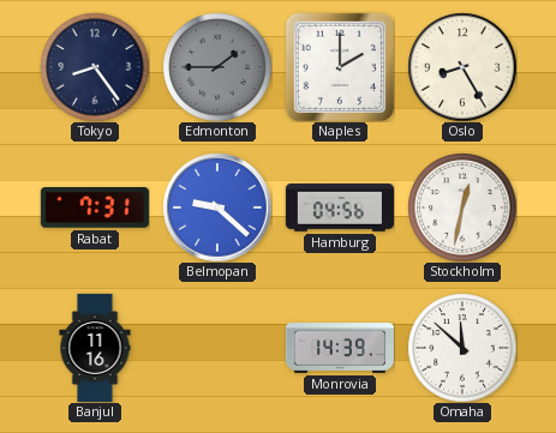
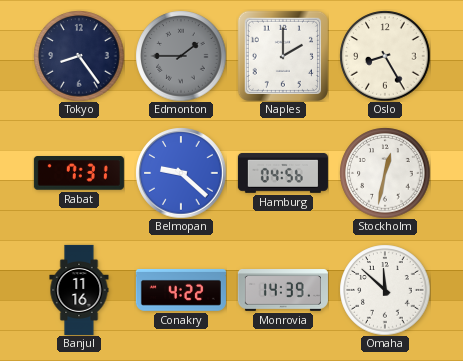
Conakry: none -> 4:22
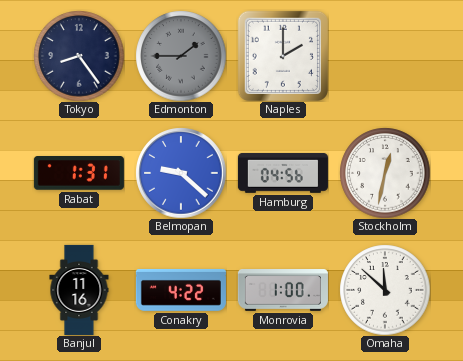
Oslo: 8:25 -> none
Rabat: 7:31 -> 1:31
Monrovia: 14:39 -> 1:00
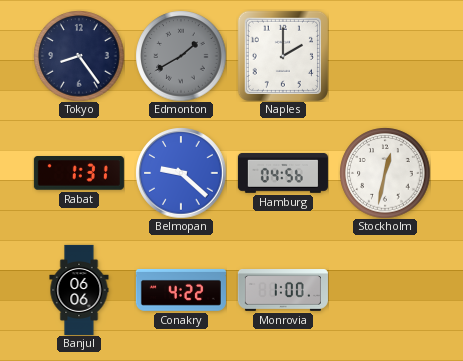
Edmonton: 1:45 -> 1:40
Banjul: 11:16 -> 06:06
Omaha: 11:52 -> none
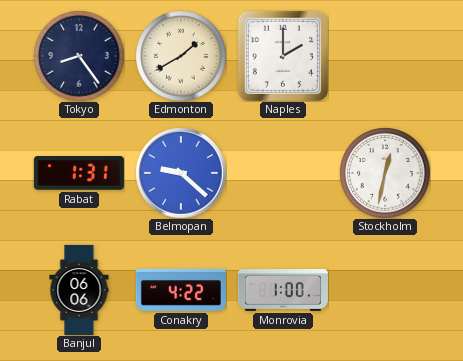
Edmonton dial: grey -> cream
Hamburg: 04:56 -> none
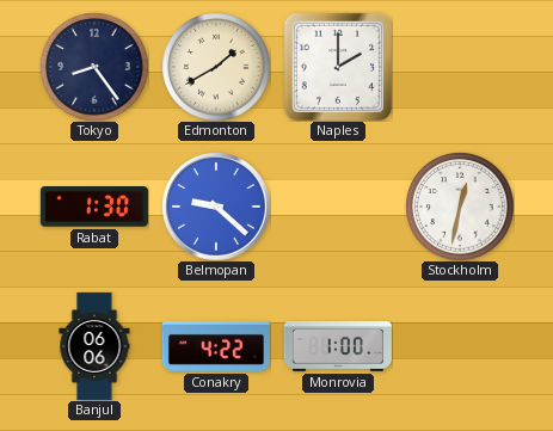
Rabat: 1:31 -> 1:30
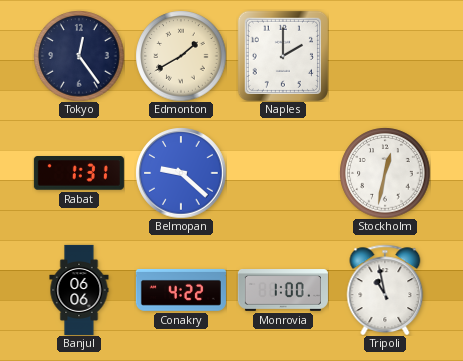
Tokyo: 8:24 -> 12:24
Rabat: 1:30 -> 1:31
Tripoli: none -> 10:58
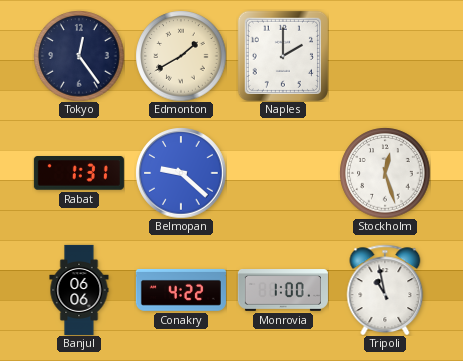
Stockholm: 12:32 -> 12:27
